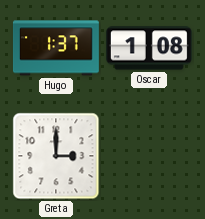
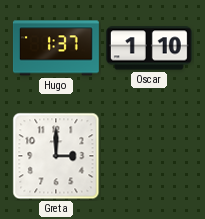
Oscar: 1:08 -> 1:10
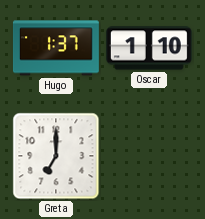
Greta: 3:00 -> 7:00
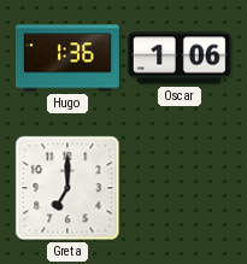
Hugo: 1:37 -> 1:36
Oscar: 1:10 -> 1:06
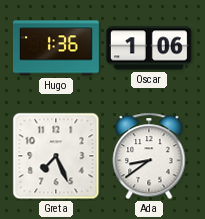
Greta: 7:00 -> 7:26
Ada: none -> 8:39
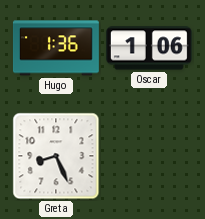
Greta: 7:26 -> 8:26
Ada: 8:39 -> none
